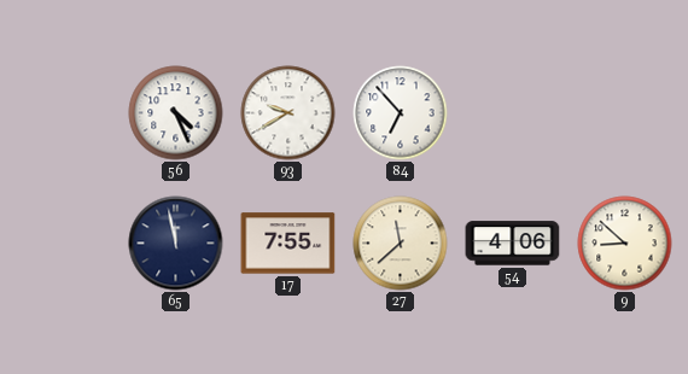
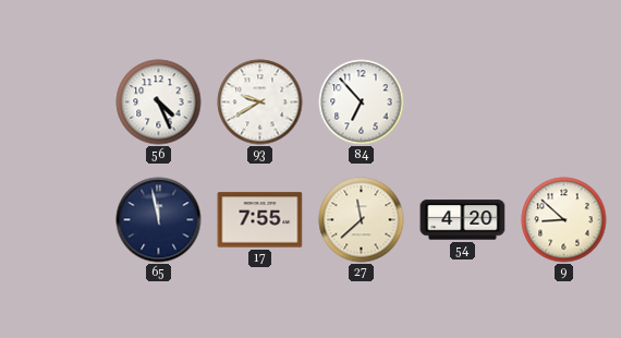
54: 4:06 -> 4:20
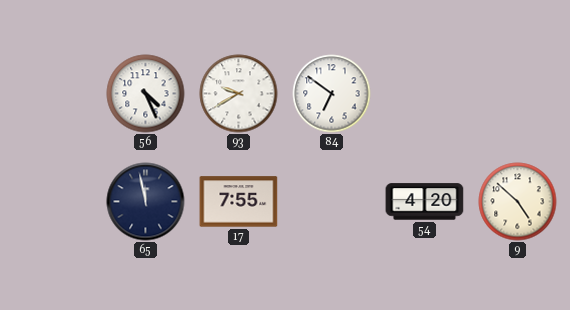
84: 6:53 -> 6:51
27: 11:38 -> none
9: 8:52 -> 4:52
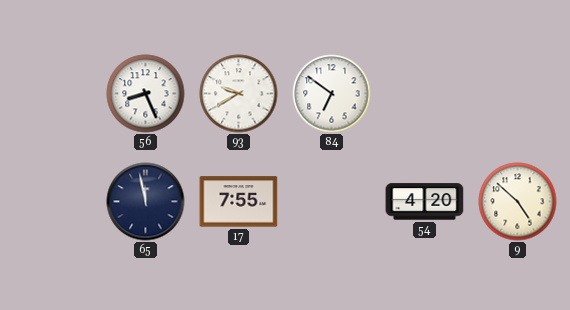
56: 4:26 -> 8:26
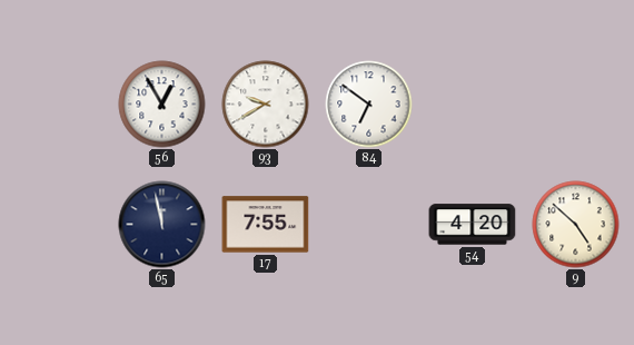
56: 8:26 -> 12:55
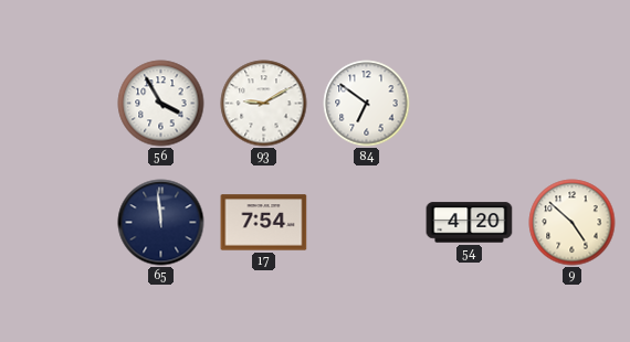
56: 12:55 -> 3:55
93: 9:40 -> 9:10
65: 11:58 -> 11:59
17: 7:55 -> 7:54
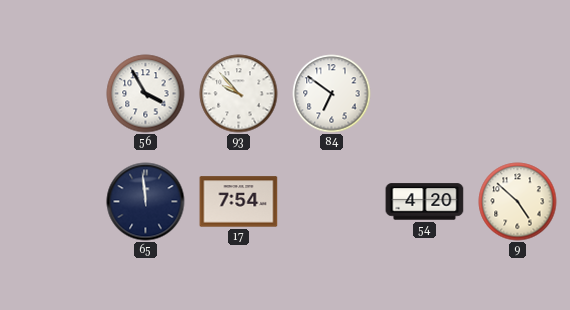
93: 9:10 -> 9:53
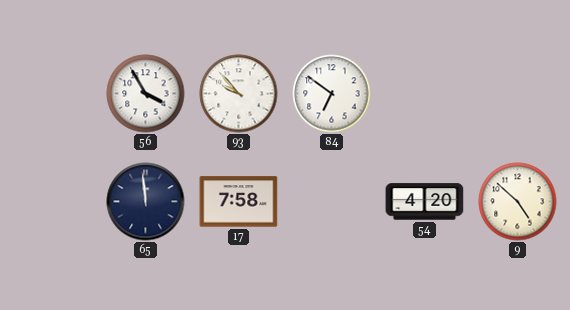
17: 7:54 -> 7:58
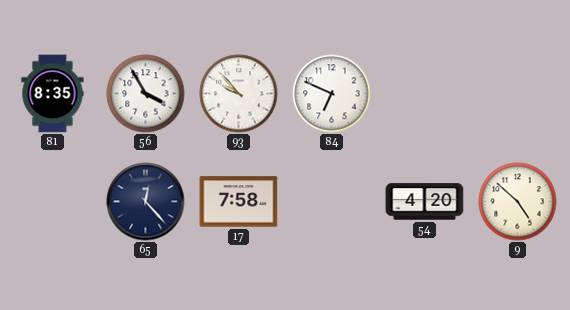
81: none -> 8:35
84: 6:51 -> 6:49
65: 11:59 -> 12:23
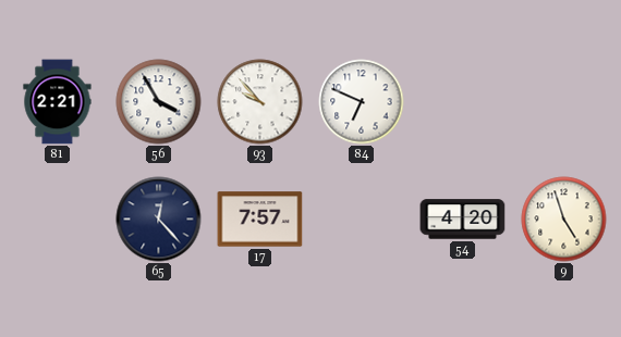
81: 8:35 -> 2:21
17: 7:58 -> 7:57
9: 4:52 -> 4:57
